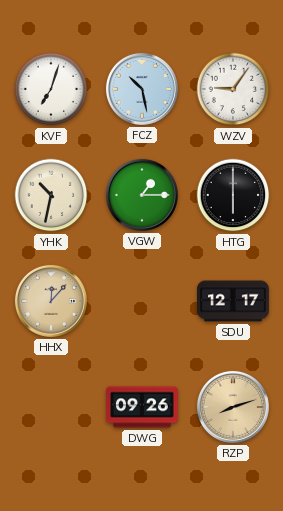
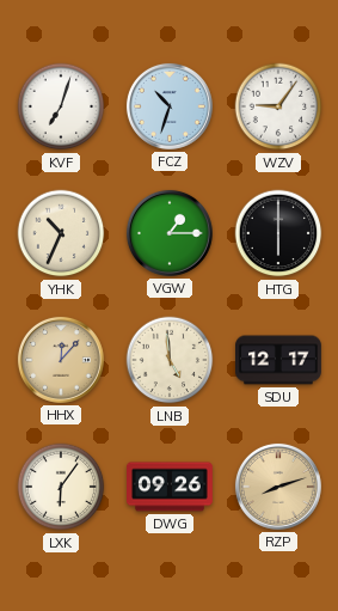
FCZ: 10:28 -> 10:33
YHK: 10:32 -> 10:34
LNB: none -> 4:59
LXK: none -> 6:06
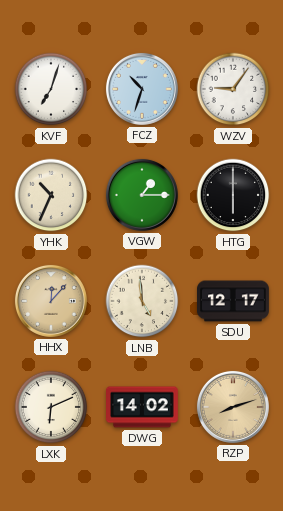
LXK: 6:06 -> 6:11
DWG: 09:26 -> 14:02
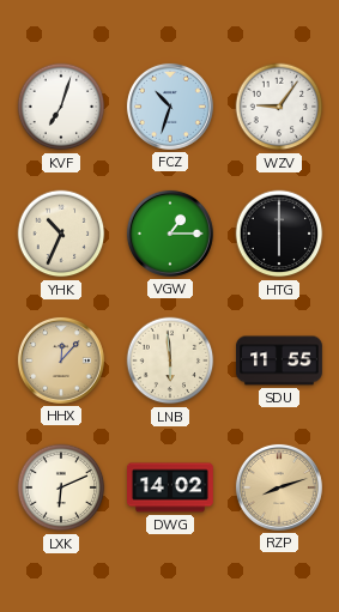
LNB: 4:59 -> 5:59
SDU: 12:17 -> 11:55
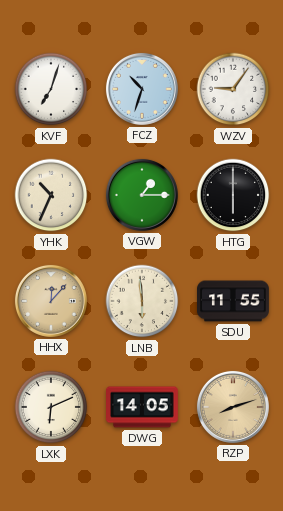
DWG: 14:02 -> 14:05
